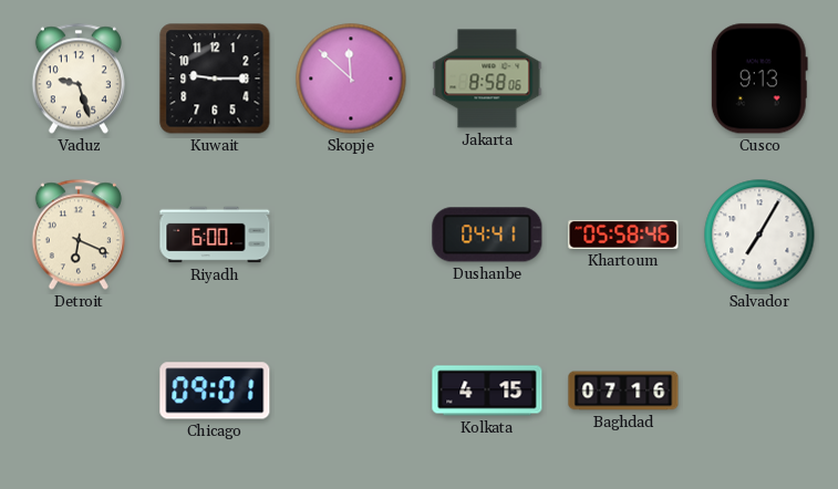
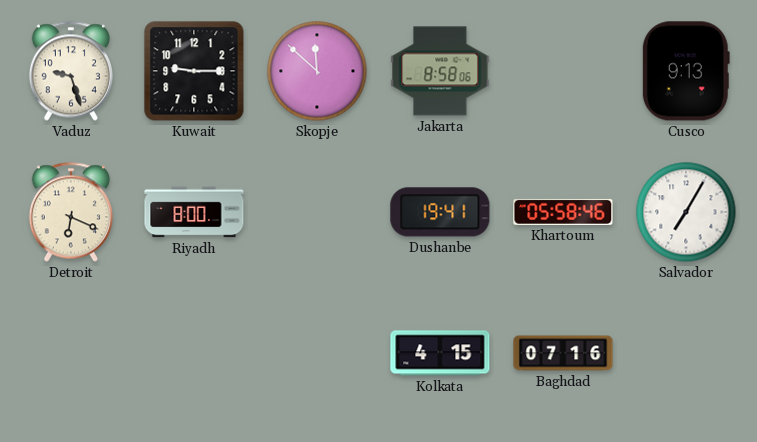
Riyadh: 6:00 -> 8:00
Dushanbe: 04:41 -> 19:41
Chicago: 09:01 -> none
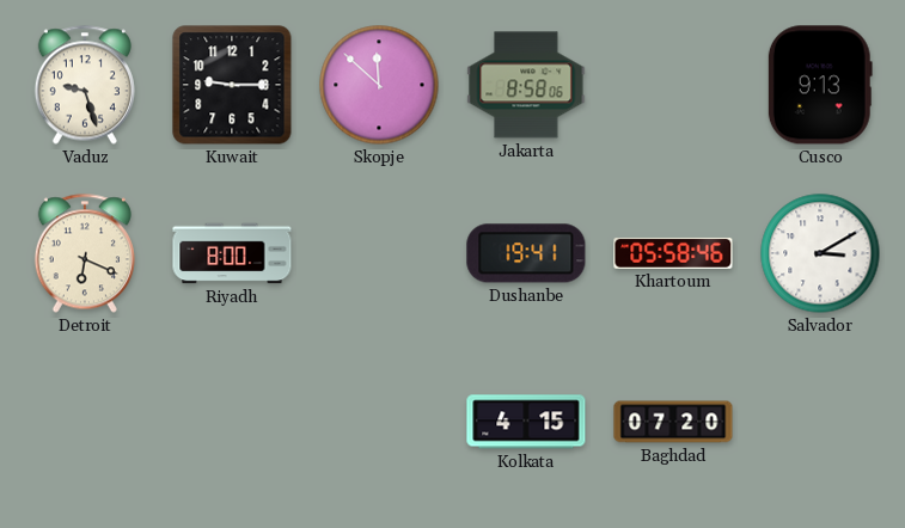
Salvador: 7:05 -> 3:10
Baghdad: 07:16 -> 07:20
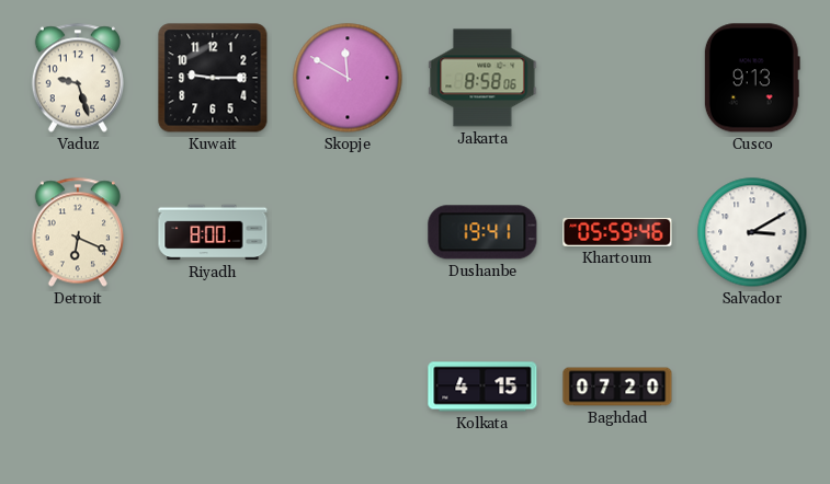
Skopje: 11:52 -> 11:50
Khartoum: 05:58 -> 05:59
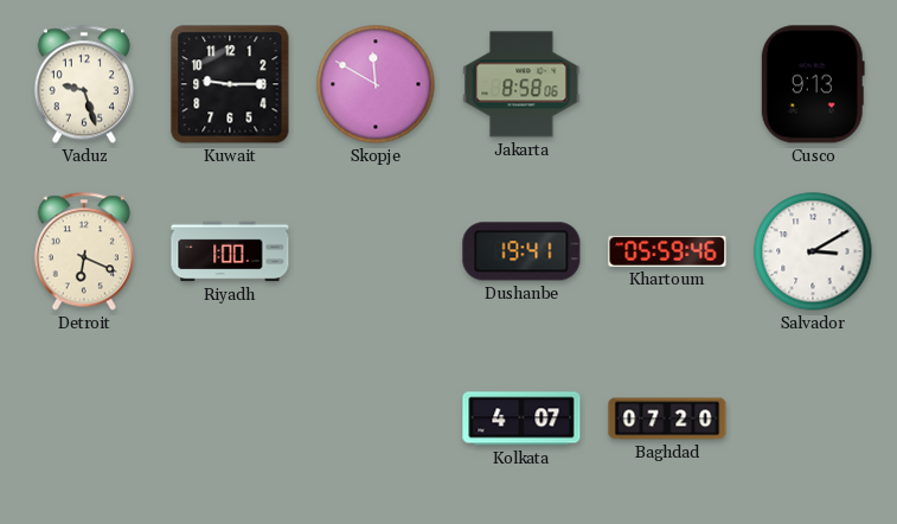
Riyadh: 8:00 -> 1:00
Kolkata: 4:15 -> 4:07
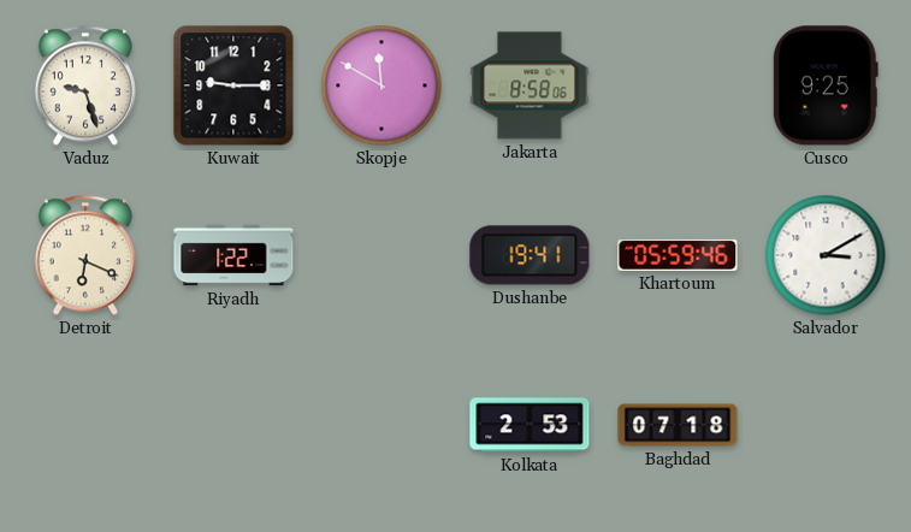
Cusco: 9:13 -> 9:25
Riyadh: 1:00 -> 1:22
Kolkata: 4:07 -> 2:53
Baghdad: 07:20 -> 07:18
